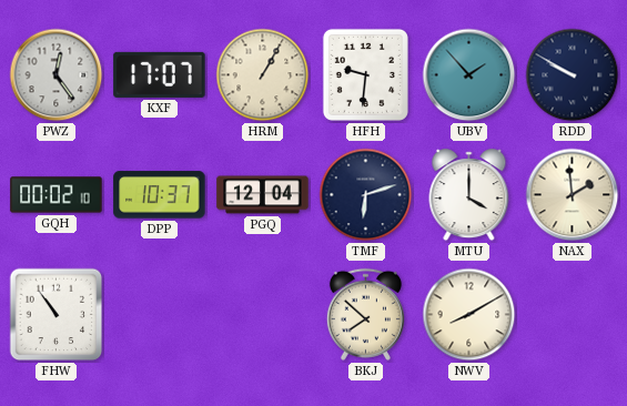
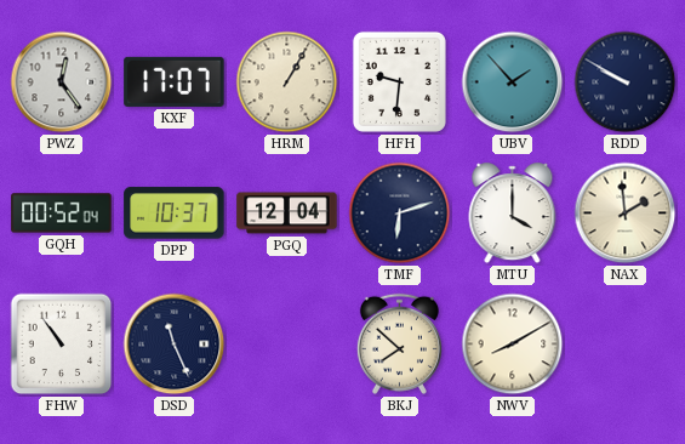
GQH: 00:02 -> 00:52
DSD: none -> 11:26
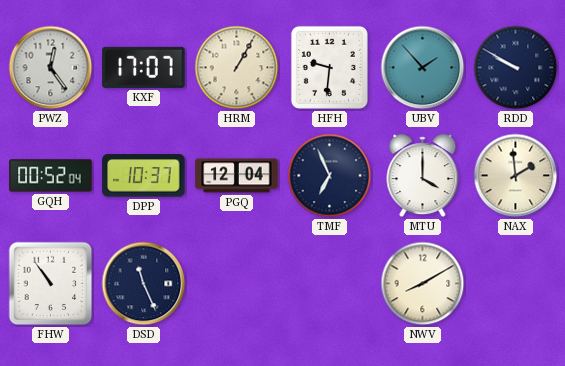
TMF: 6:12 -> 6:56
BKJ: 7:52 -> none
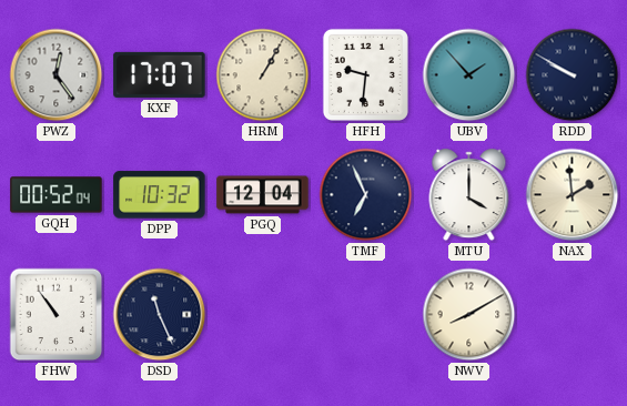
DPP: 10:37 -> 10:32
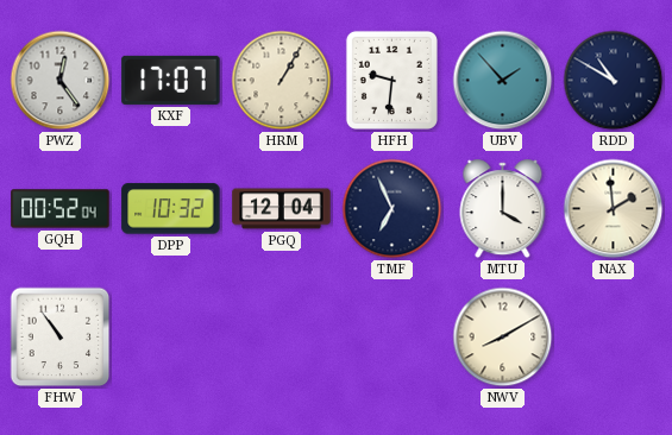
RDD: 9:50 -> 10:50
DSD: 11:26 -> none
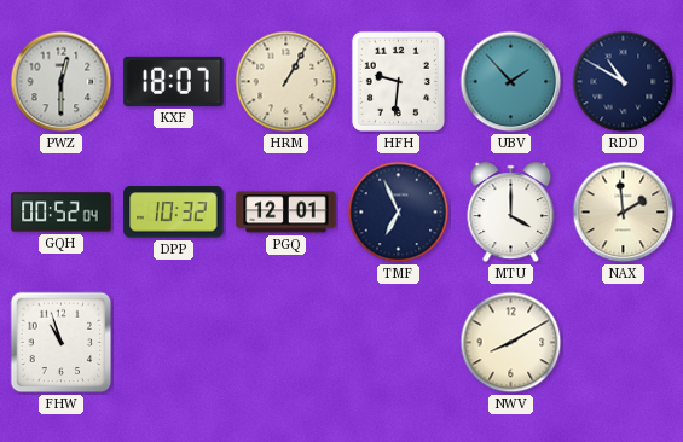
PWZ: 12:24 -> 12:30
KXF: 17:07 -> 18:07
PGQ: 12:04 -> 12:01
FHW: 10:54 -> 10:57
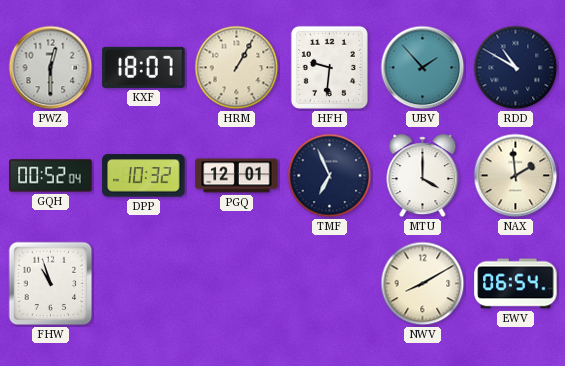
EWV: none -> 06:54
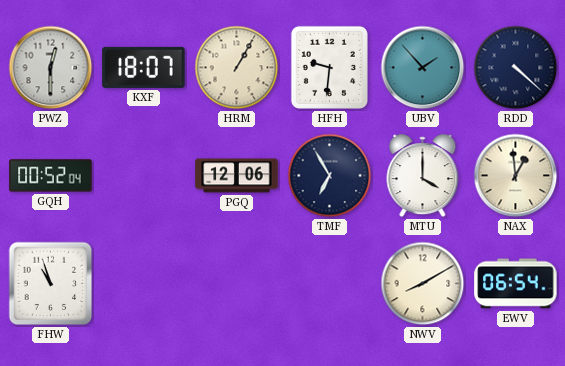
RDD: 10:50 -> 4:22
DPP: 10:32 -> none
PGQ: 12:01 -> 12:06
TMF: 6:56 -> 6:55
NAX: 1:59 -> 12:59
